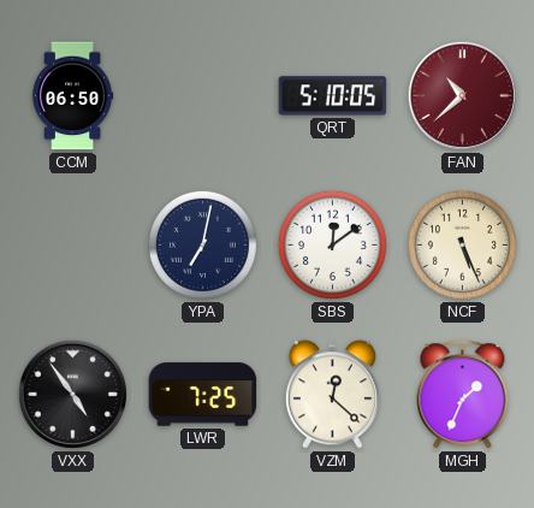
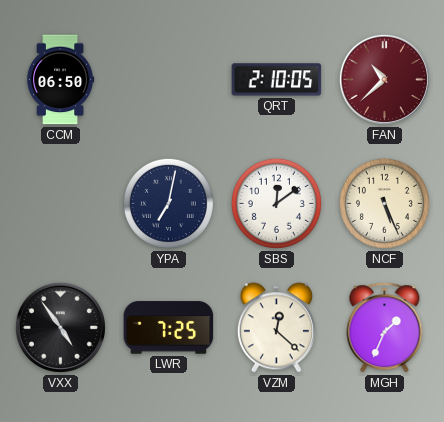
QRT: 5:10 -> 2:10
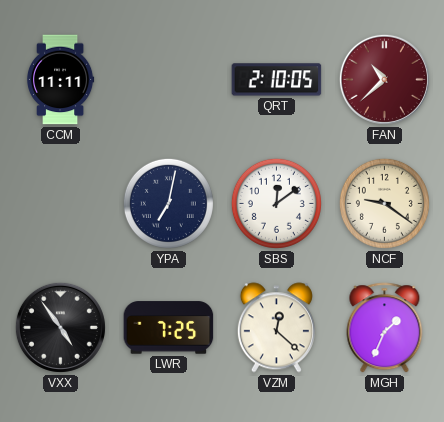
CCM: 06:50 -> 11:11
NCF: 5:26 -> 9:21
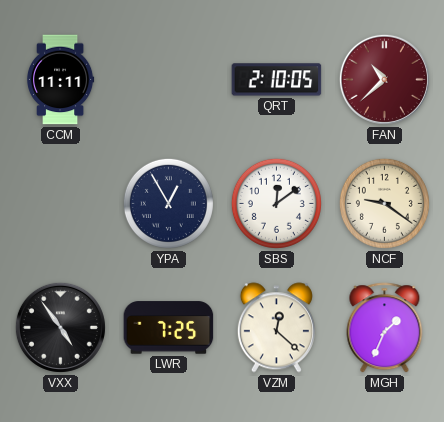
YPA: 7:02 -> 12:55
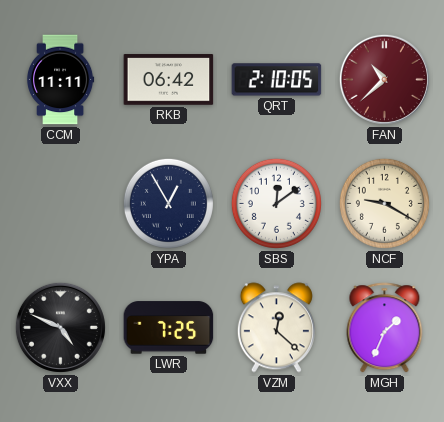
RKB: none -> 06:42
NCF: 9:21 -> 9:20
VXX: 4:54 -> 4:49
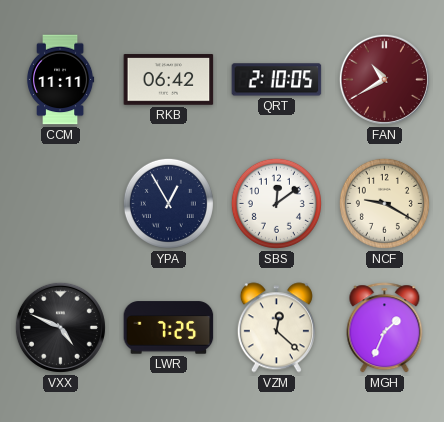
FAN: 10:38 -> 10:40
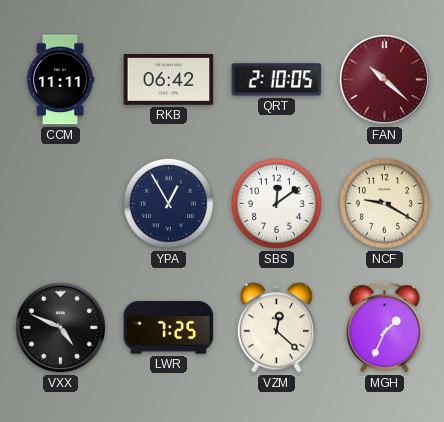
FAN: 10:40 -> 10:22
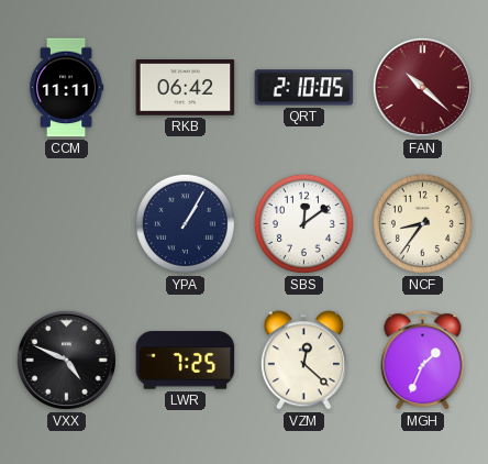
YPA: 12:55 -> 1:05
NCF: 9:20 -> 8:36
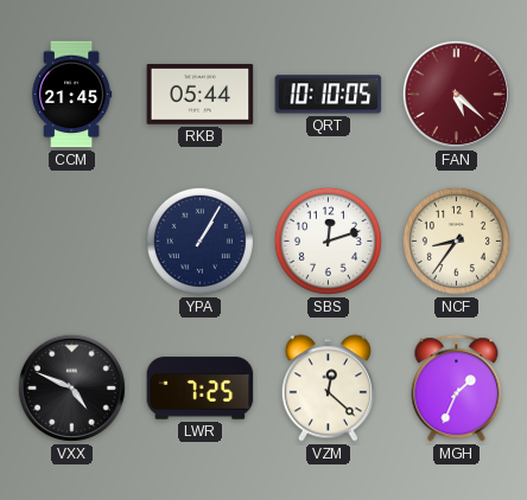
CCM: 11:11 -> 21:45
RKB: 06:42 -> 05:44
QRT: 2:10 -> 10:10
FAN: 10:22 -> 5:22
SBS: 12:09 -> 12:12
